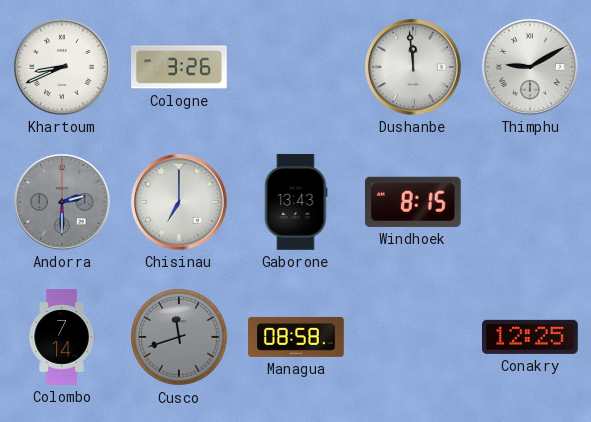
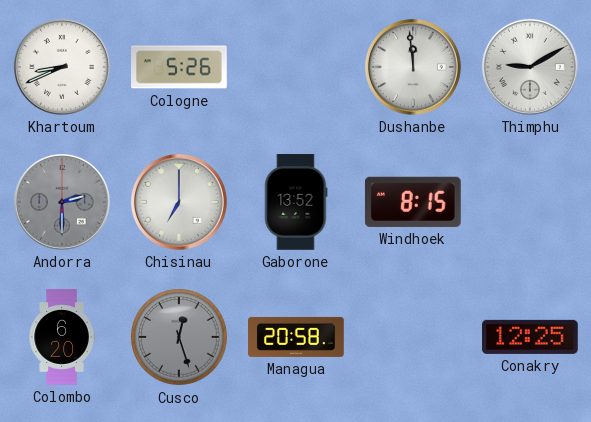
Cologne: 3:26 -> 5:26
Gaborone: 13:43 -> 13:52
Colombo: 7:14 -> 6:20
Cusco: 11:42 -> 12:27
Managua: 08:58 -> 20:58
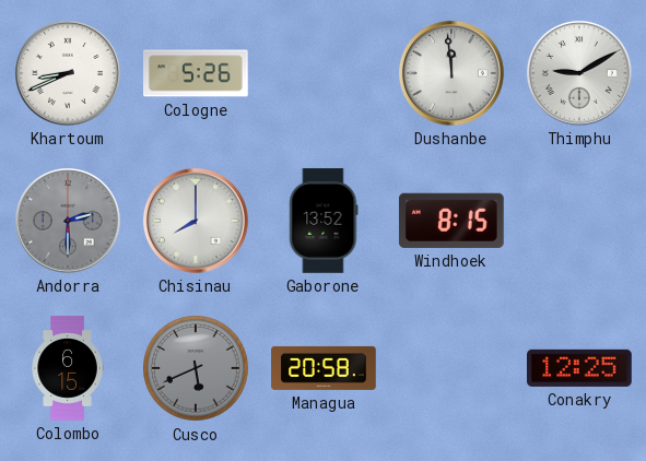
Chisinau: 7:00 -> 8:00
Colombo: 6:20 -> 6:15
Cusco: 12:27 -> 5:41
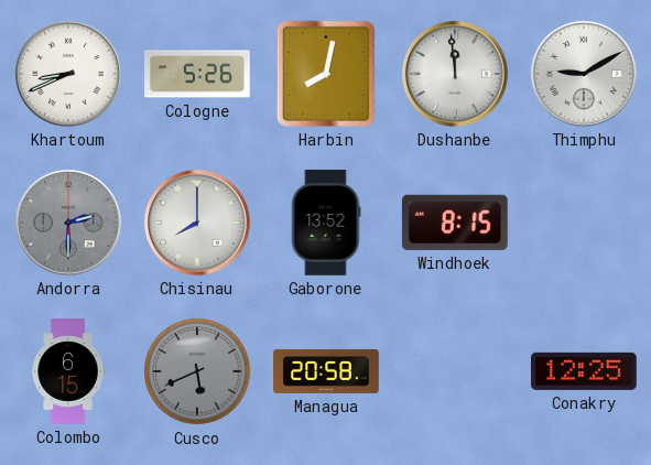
Harbin: none -> 8:02
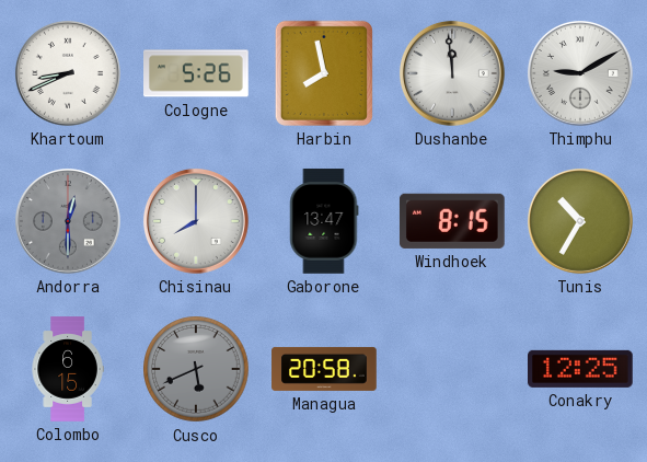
Harbin: 8:02 -> 7:58
Andorra: 2:30 -> 12:30
Gaborone: 13:52 -> 13:47
Tunis: none -> 10:35
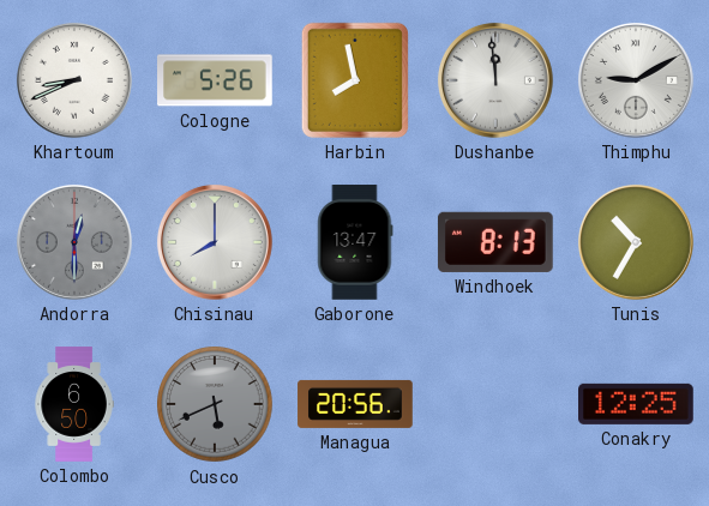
Windhoek: 8:15 -> 8:13
Colombo: 6:15 -> 6:50
Managua: 20:58 -> 20:56
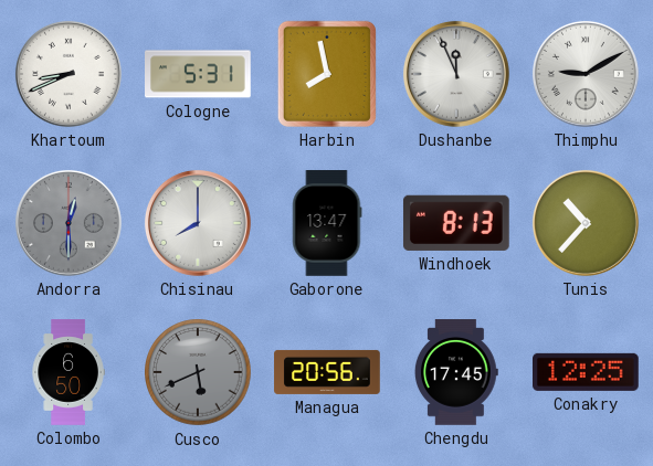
Cologne: 5:26 -> 5:31
Dushanbe: 11:59 -> 11:56
Tunis: 10:35 -> 10:37
Chengdu: none -> 17:45
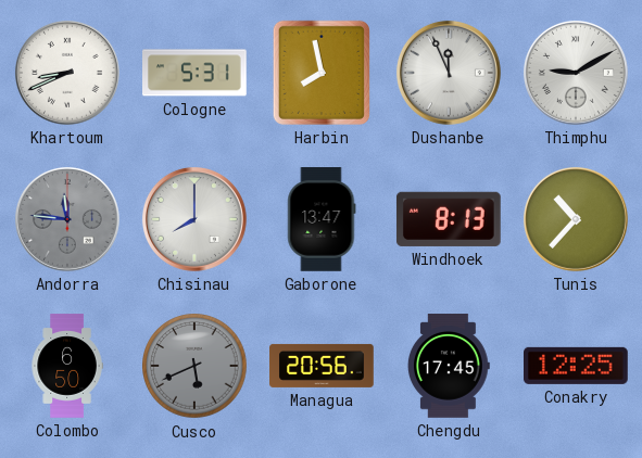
Andorra: 12:30 -> 11:46
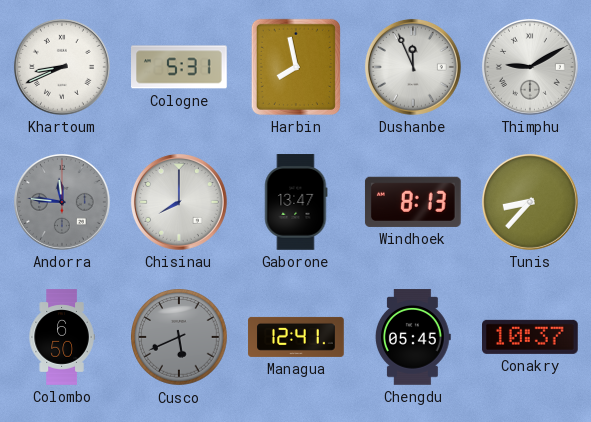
Tunis: 10:37 -> 8:37
Managua: 20:56 -> 12:41
Chengdu: 17:45 -> 05:45
Conakry: 12:25 -> 10:37
